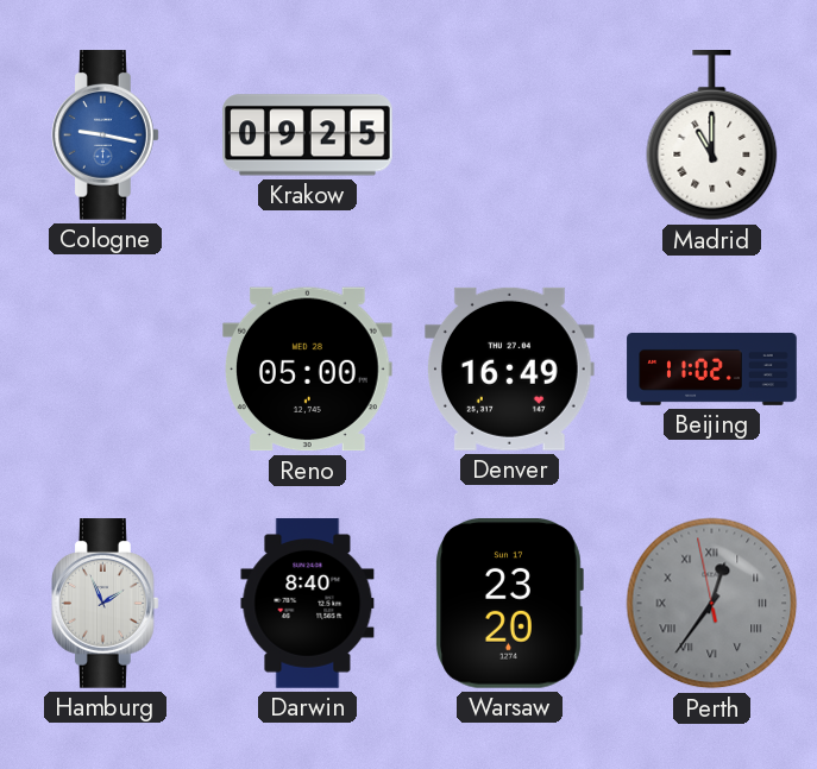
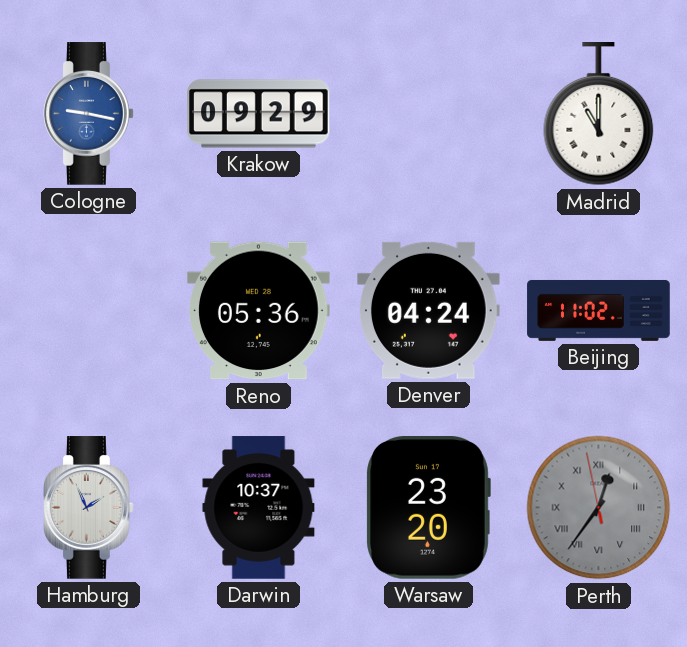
Krakow: 09:25 -> 09:29
Reno: 05:00 -> 05:36
Denver: 16:49 -> 04:24
Darwin: 8:40 -> 10:37
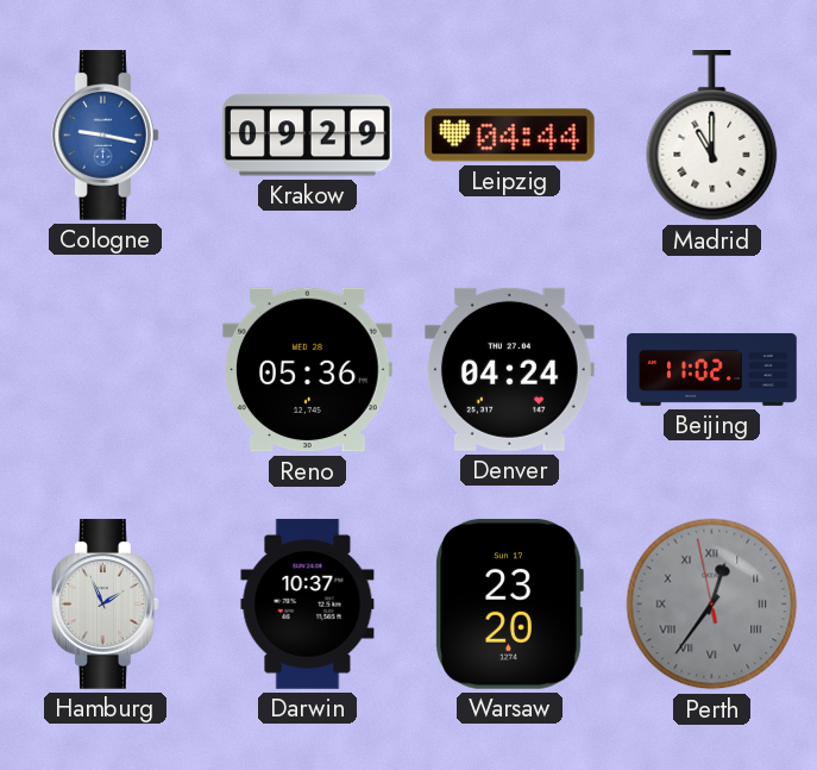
Leipzig: none -> 04:44
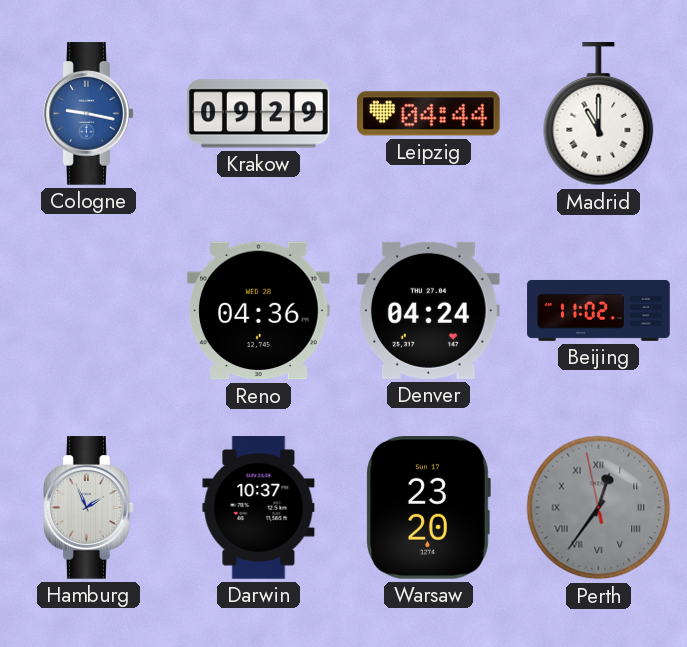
Reno: 05:36 -> 04:36
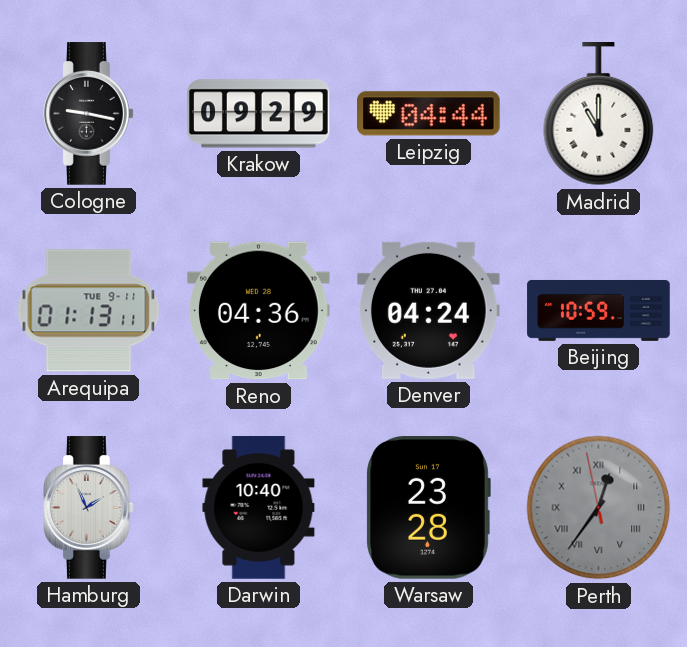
Cologne dial: blue -> black
Arequipa: none -> 01:13
Beijing: 11:02 -> 10:59
Darwin: 10:37 -> 10:40
Warsaw: 23:20 -> 23:28
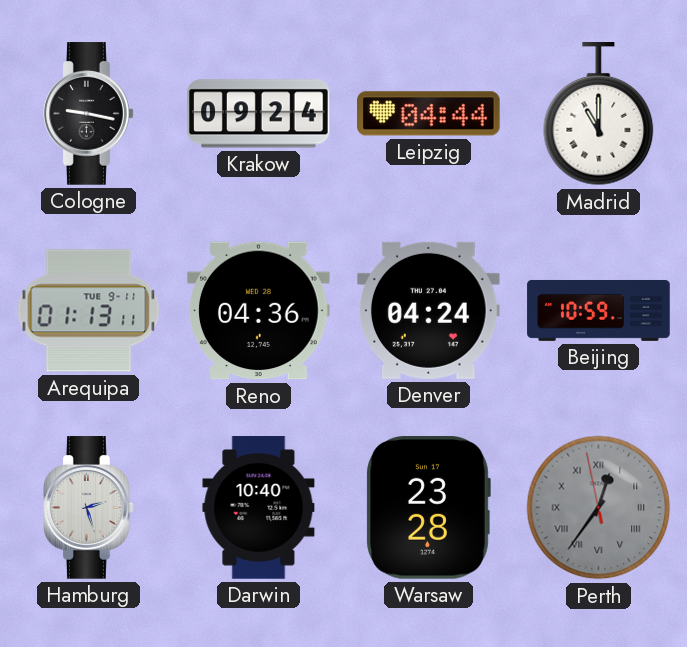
Krakow: 09:29 -> 09:24
Hamburg: 1:56 -> 2:27
